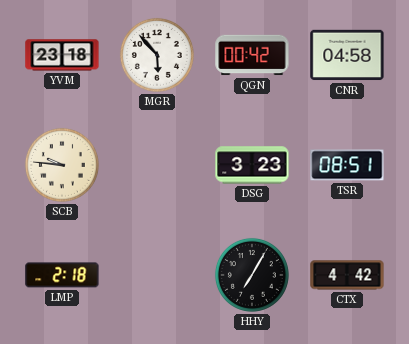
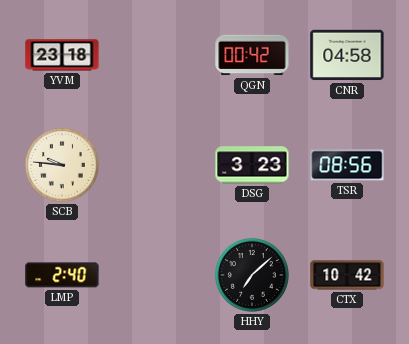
MGR: 5:53 -> none
TSR: 08:51 -> 08:56
LMP: 2:18 -> 2:40
HHY: 7:05 -> 7:08
CTX: 4:42 -> 10:42
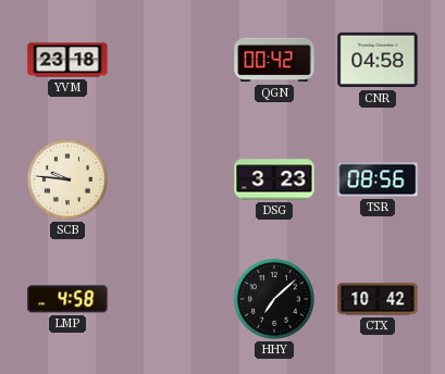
LMP: 2:40 -> 4:58
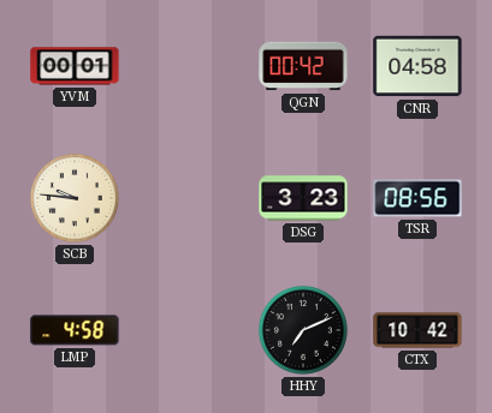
YVM: 23:18 -> 00:01
HHY: 7:08 -> 7:11
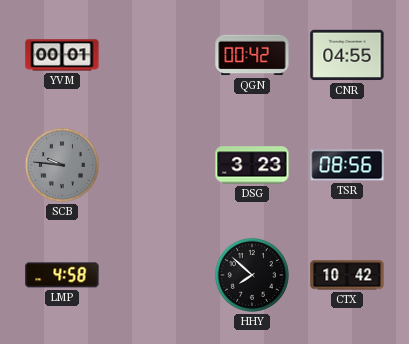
CNR: 04:58 -> 04:55
SCB dial: cream -> grey
HHY: 7:11 -> 7:52
